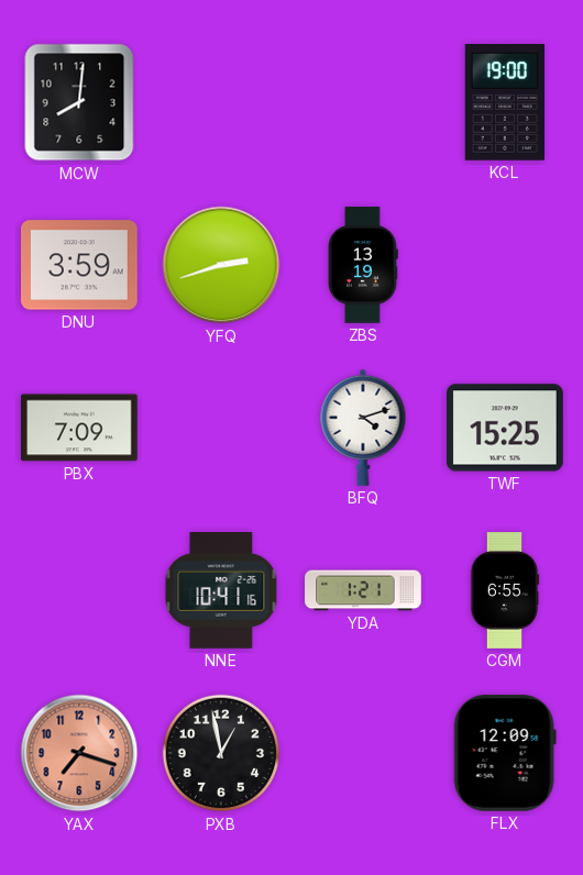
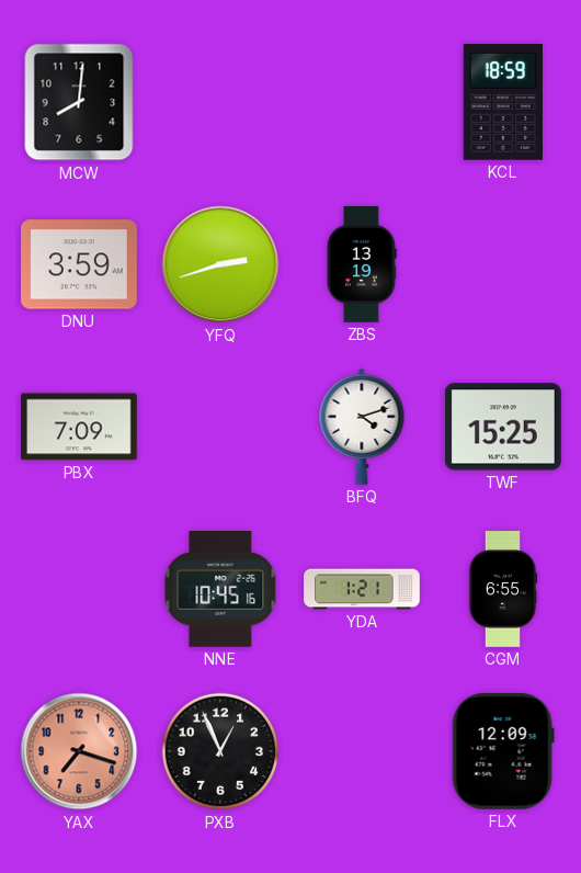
KCL: 19:00 -> 18:59
NNE: 10:41 -> 10:45
PXB: 12:58 -> 12:56
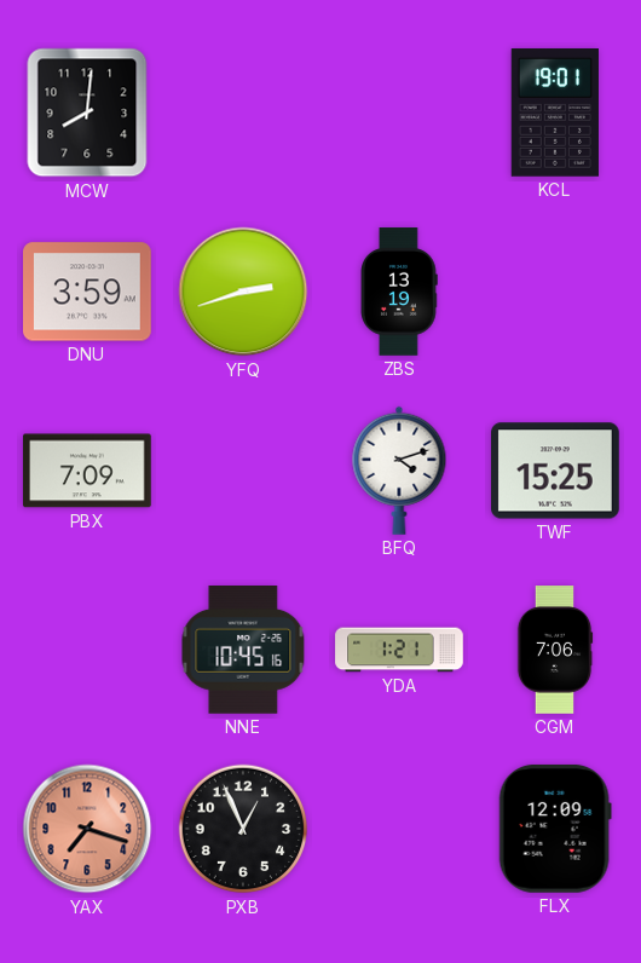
KCL: 18:59 -> 19:01
CGM: 6:55 -> 7:06
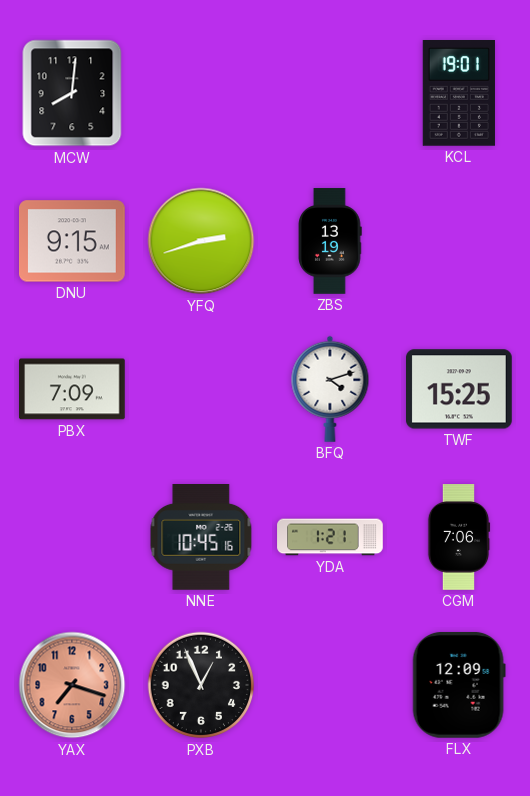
DNU: 3:59 -> 9:15
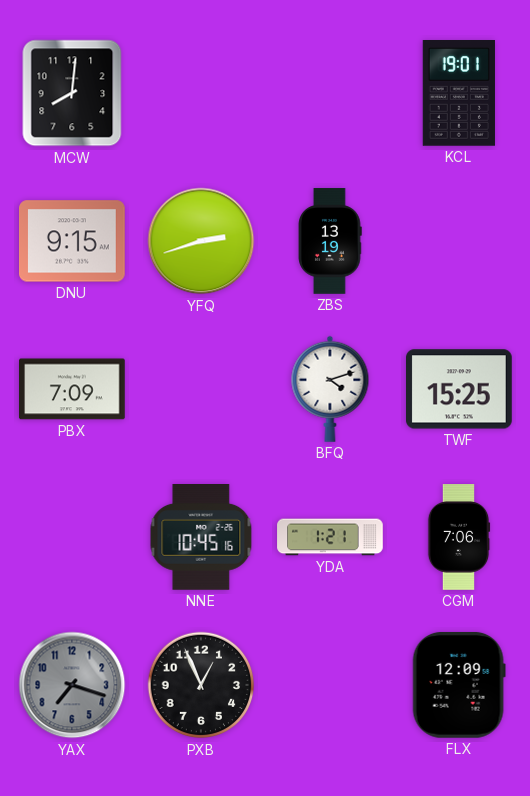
YAX dial: salmon -> grey
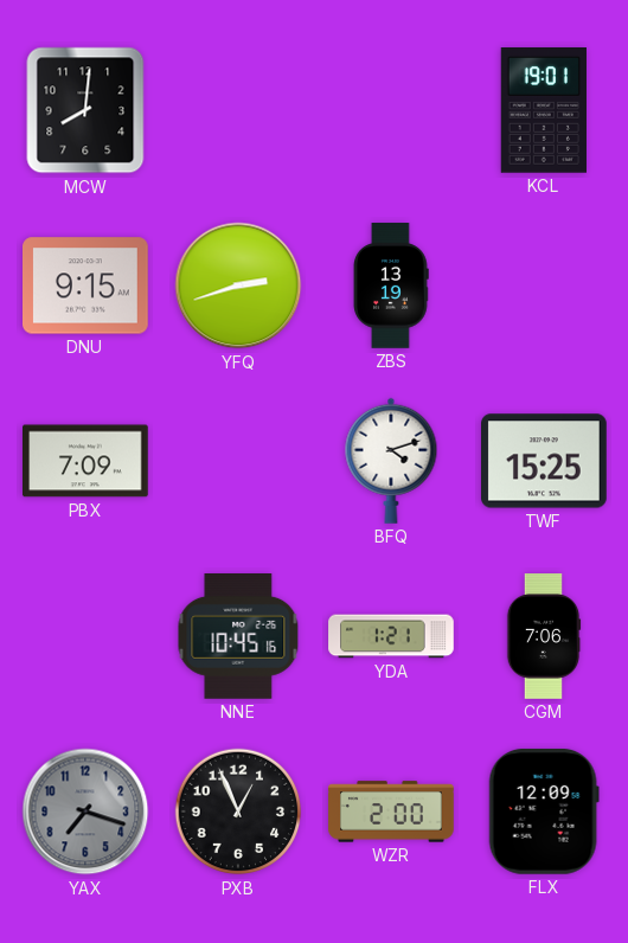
WZR: none -> 2:00
